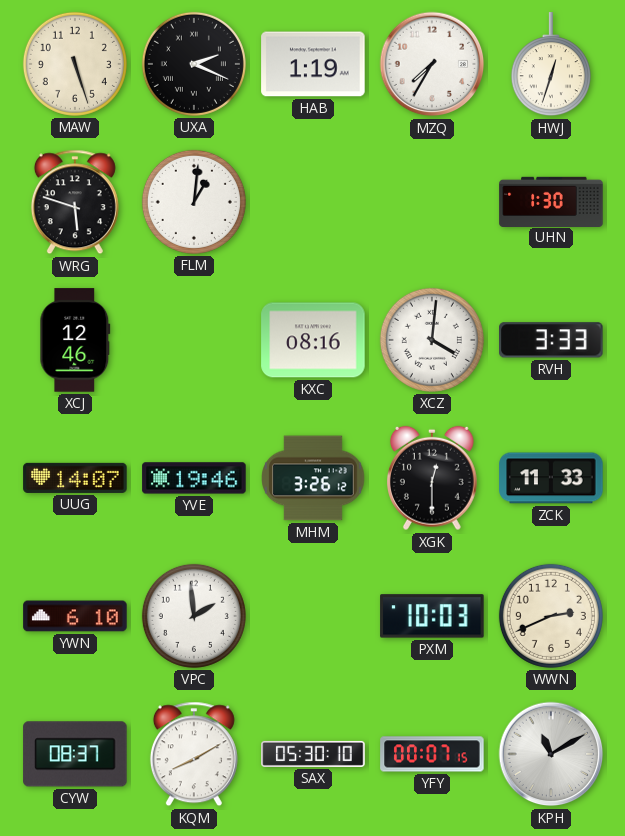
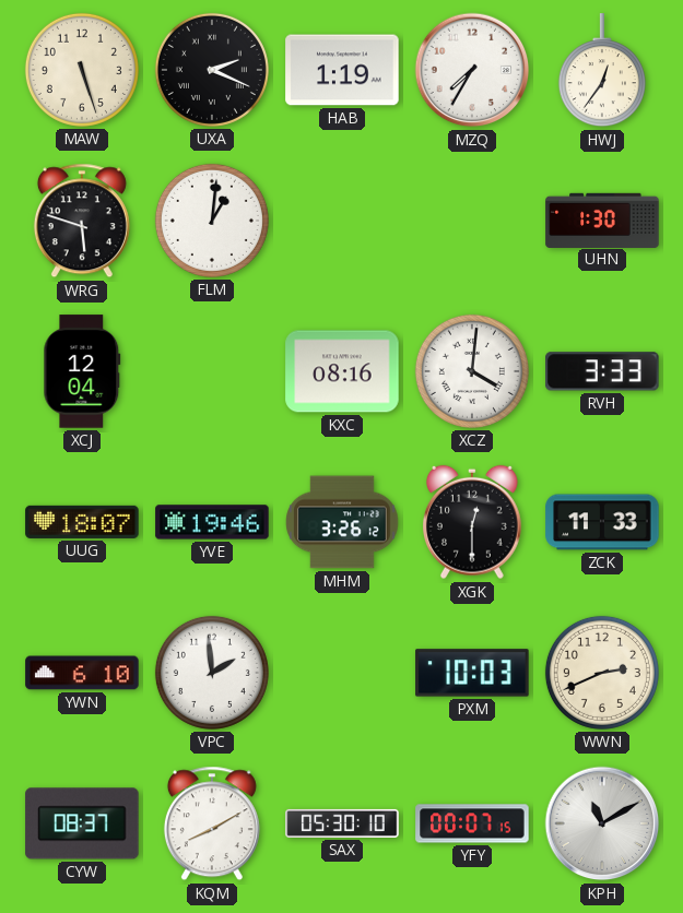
HWJ: 12:33 -> 12:36
XCJ: 12:46 -> 12:04
UUG: 14:07 -> 18:07
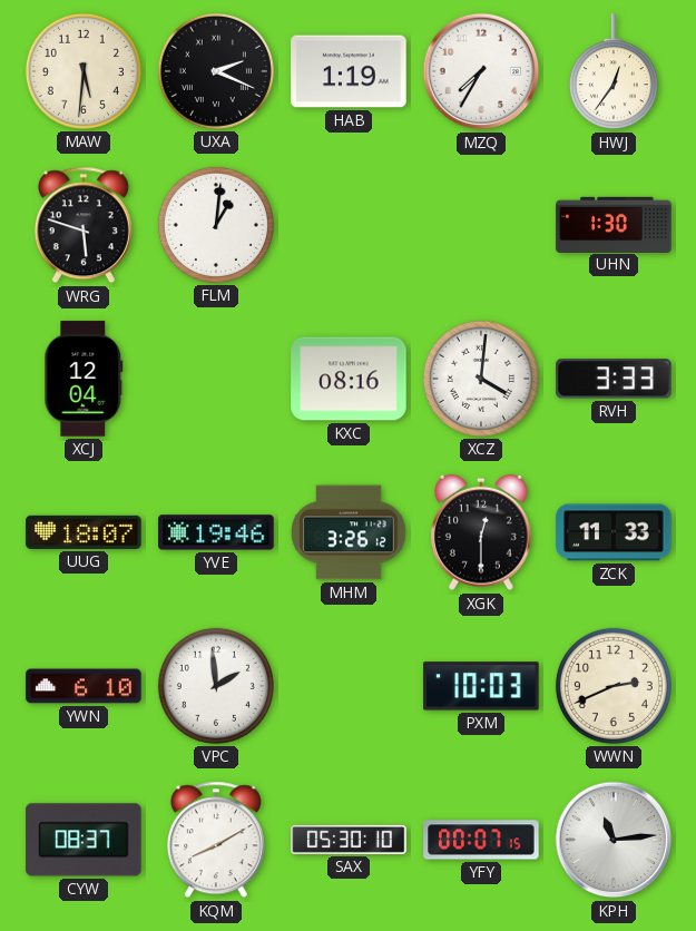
MAW: 5:27 -> 5:31
KPH: 11:10 -> 11:14
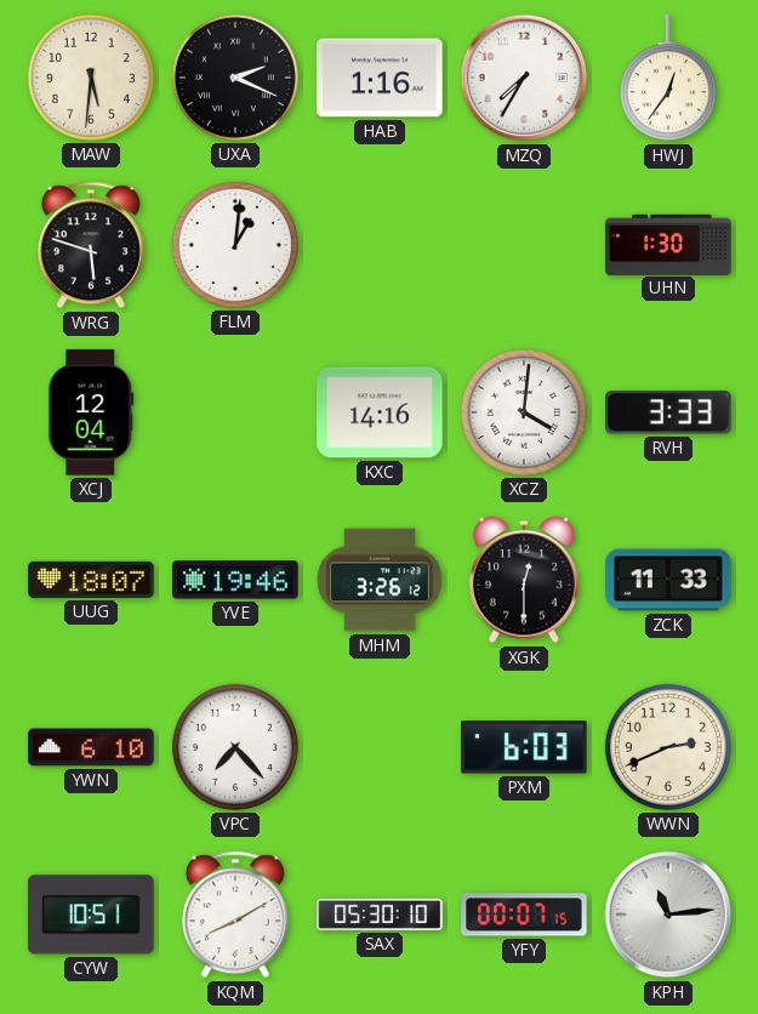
HAB: 1:19 -> 1:16
KXC: 08:16 -> 14:16
VPC: 1:59 -> 7:23
PXM: 10:03 -> 6:03
CYW: 08:37 -> 10:51
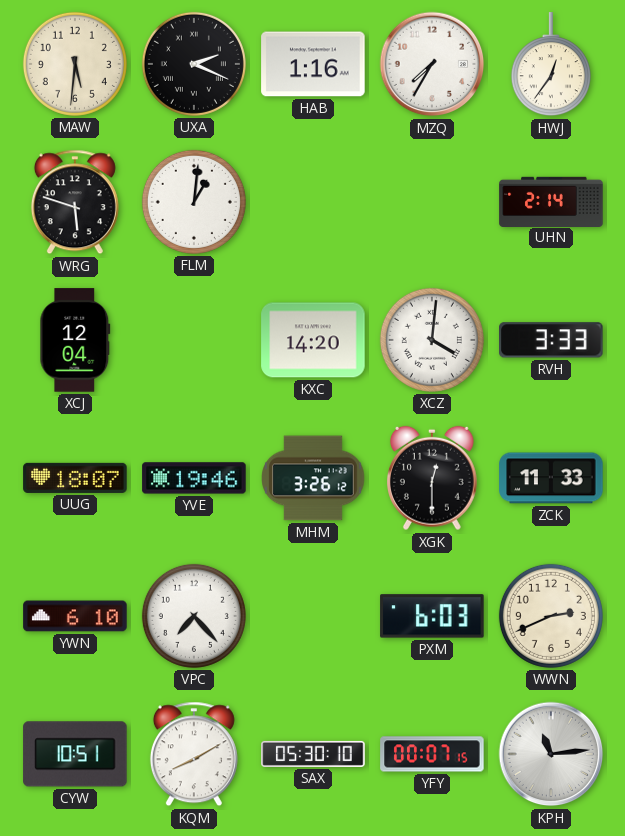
UHN: 1:30 -> 2:14
KXC: 14:16 -> 14:20
